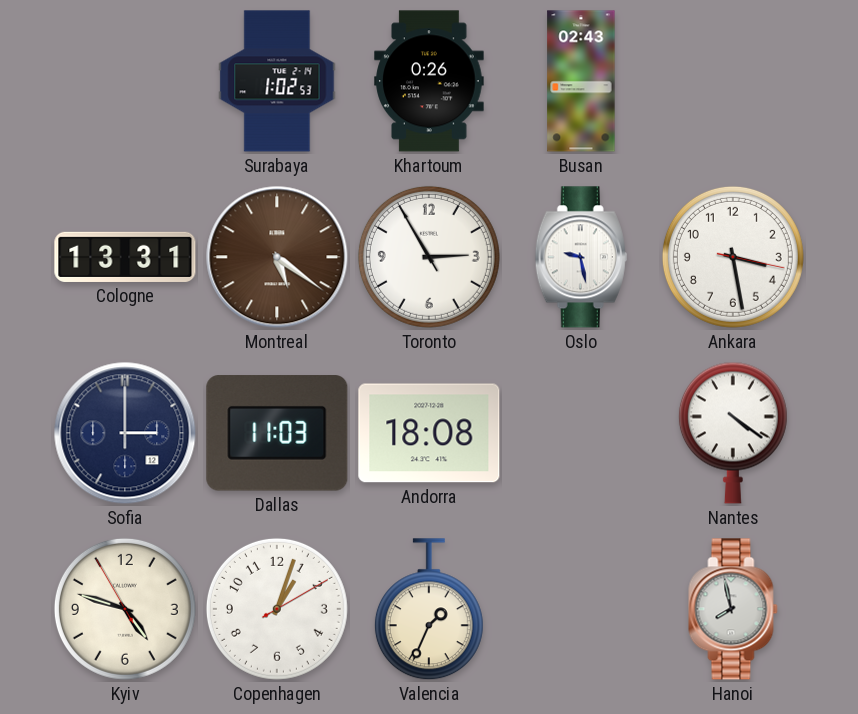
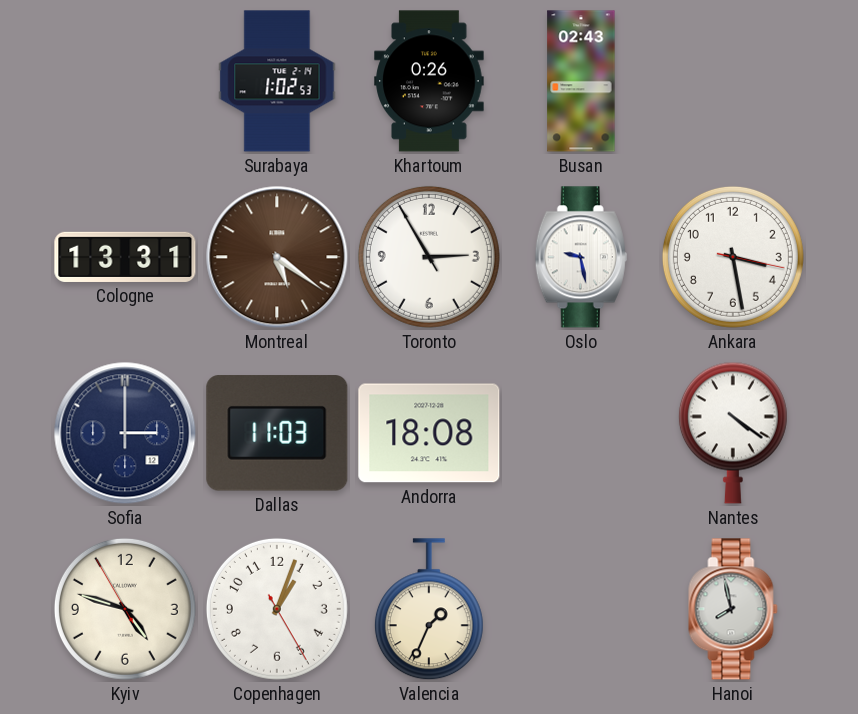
Copenhagen: 1:03:10 -> 1:03:25
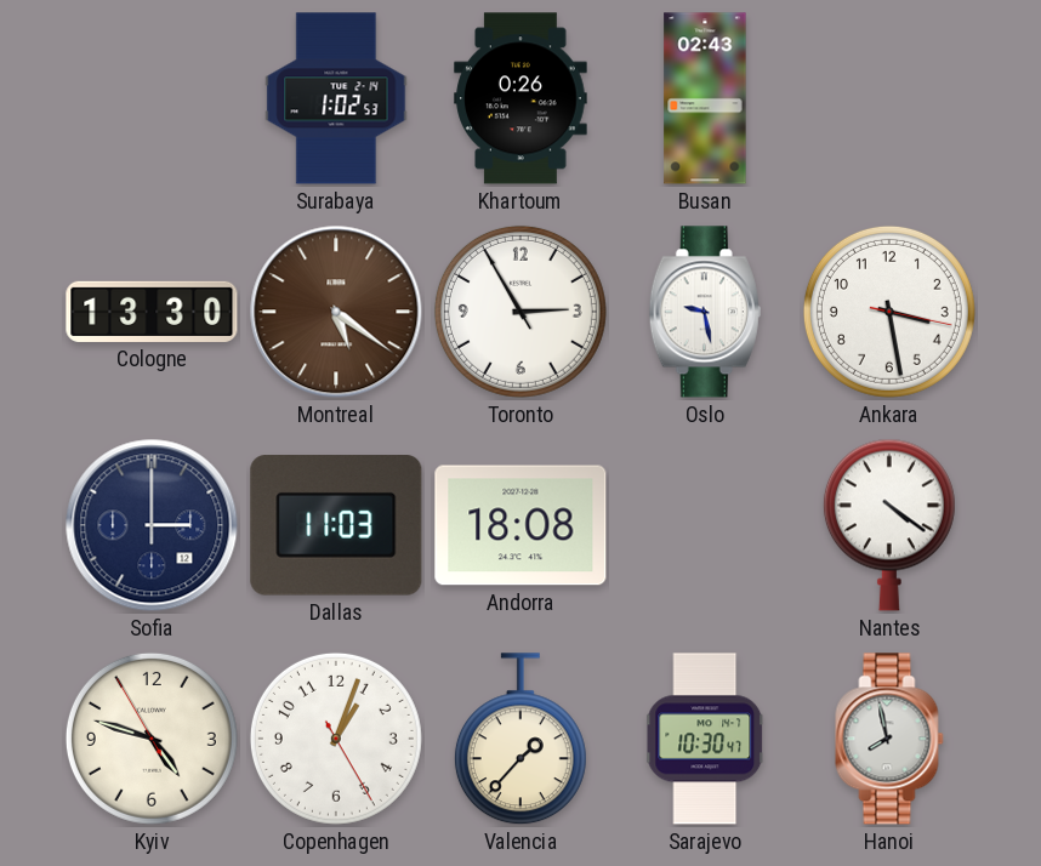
Cologne: 13:31 -> 13:30
Valencia: 1:34 -> 1:37
Sarajevo: none -> 10:30
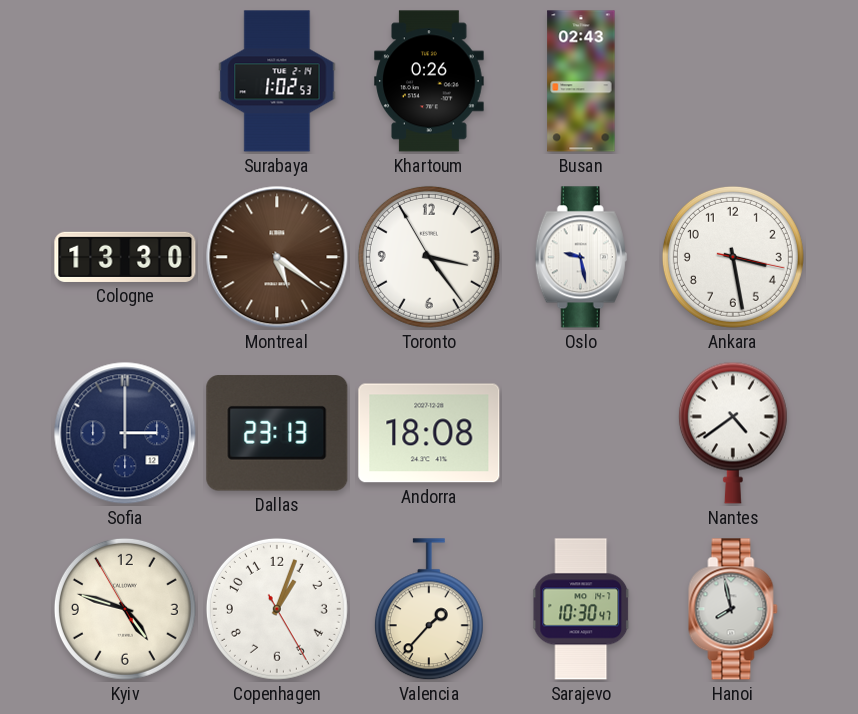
Toronto: 2:54 -> 3:23
Dallas: 11:03 -> 23:13
Nantes: 4:21 -> 4:39
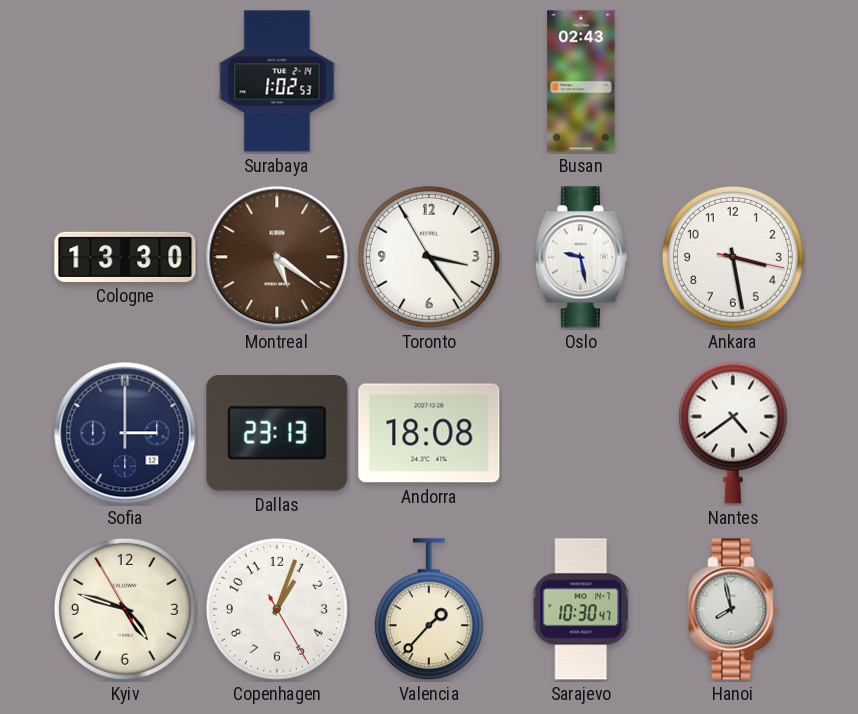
Khartoum: 0:26 -> none
